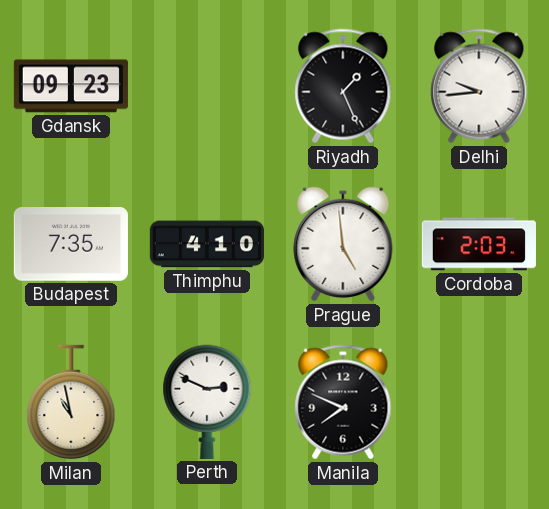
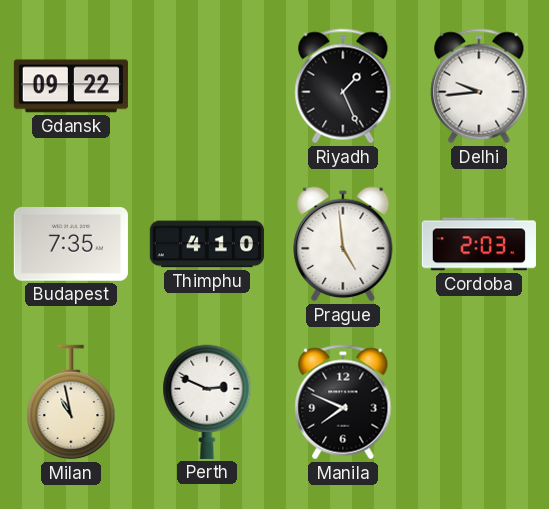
Gdansk: 09:23 -> 09:22
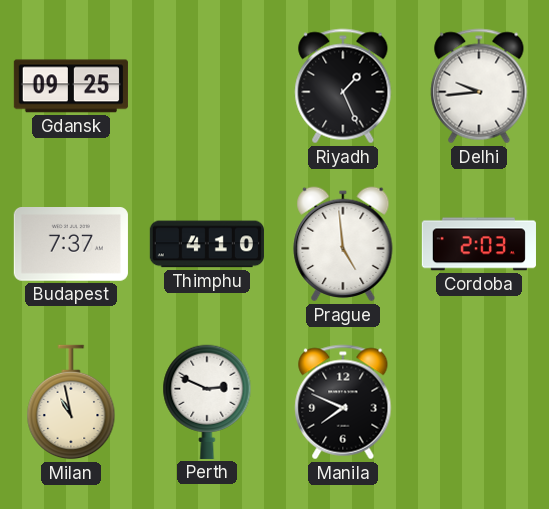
Gdansk: 09:22 -> 09:25
Budapest: 7:35 -> 7:37
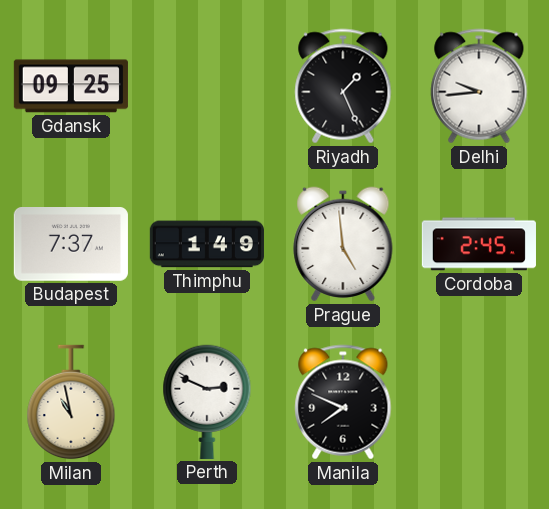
Thimphu: 4:10 -> 1:49
Cordoba: 2:03 -> 2:45
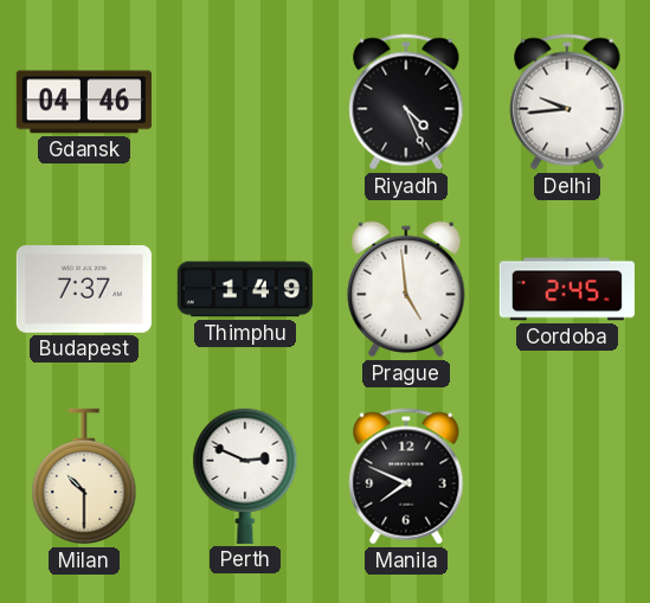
Gdansk: 09:25 -> 04:46
Riyadh: 1:26 -> 4:26
Milan: 10:58 -> 10:30
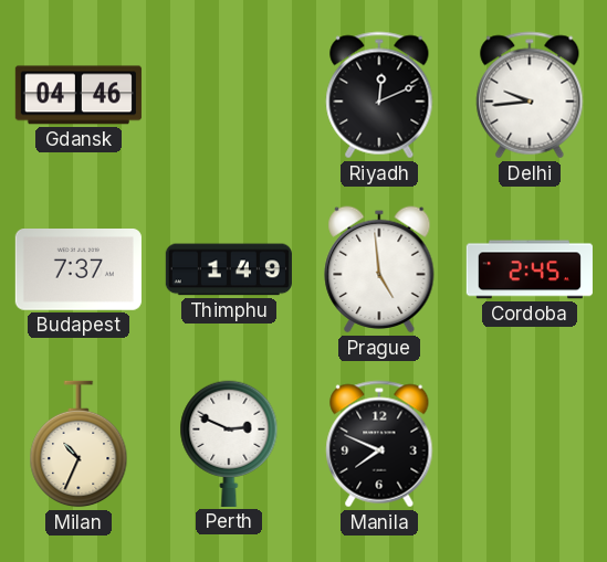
Riyadh: 4:26 -> 12:11
Milan: 10:30 -> 10:34
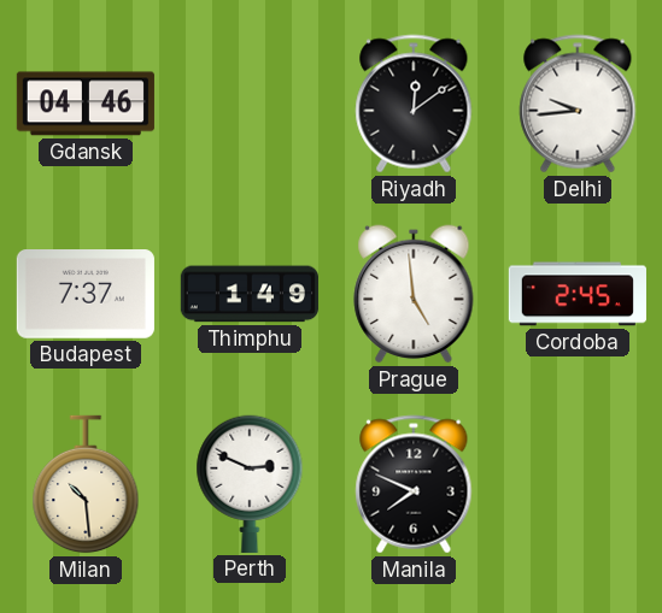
Riyadh: 12:11 -> 12:09
Milan: 10:34 -> 10:29
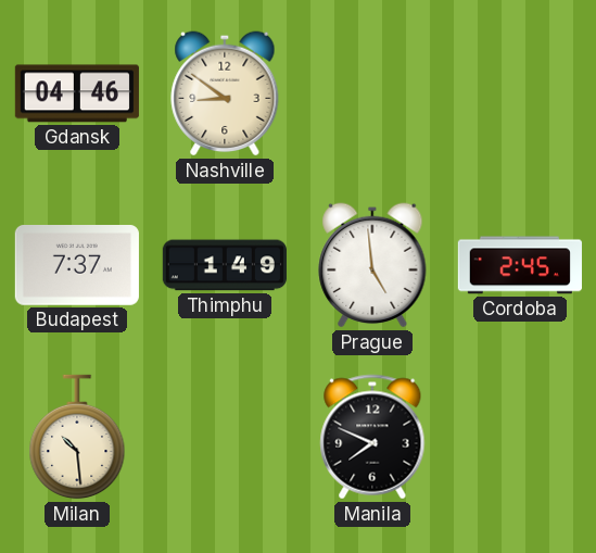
Nashville: none -> 8:51
Riyadh: 12:09 -> none
Delhi: 9:44 -> none
Perth: 2:49 -> none
